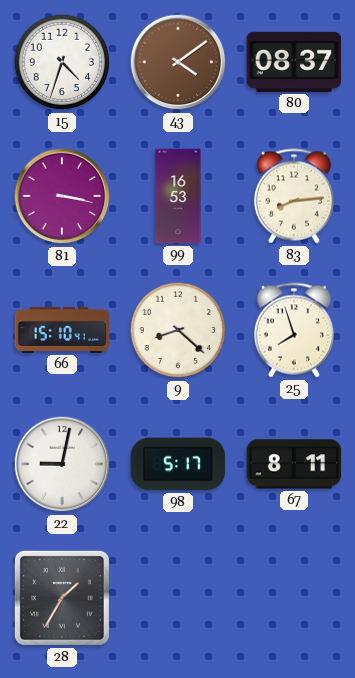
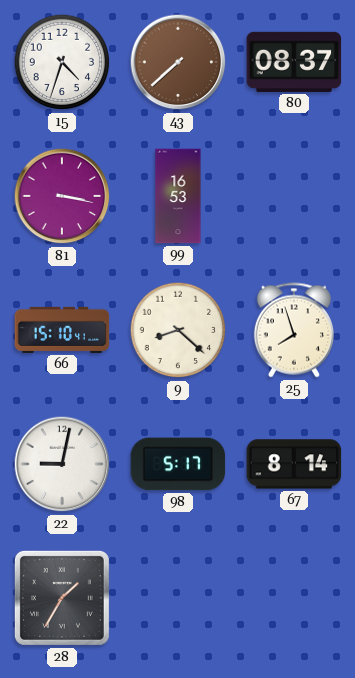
43: 4:09 -> 7:38
83: 8:14 -> none
67: 8:11 -> 8:14
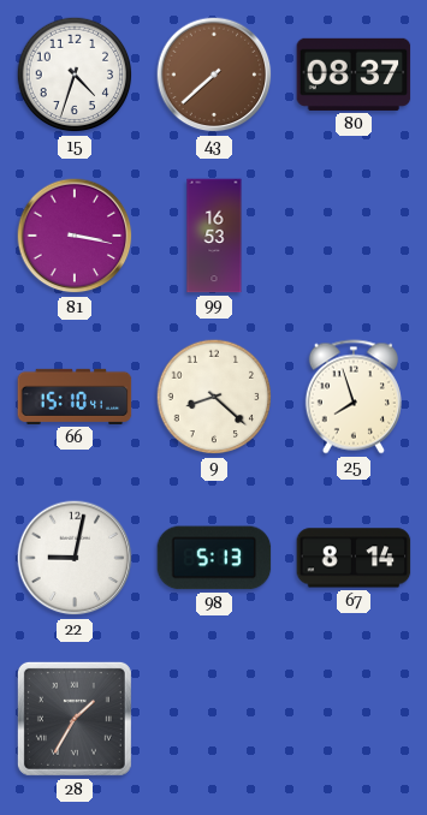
98: 5:17 -> 5:13
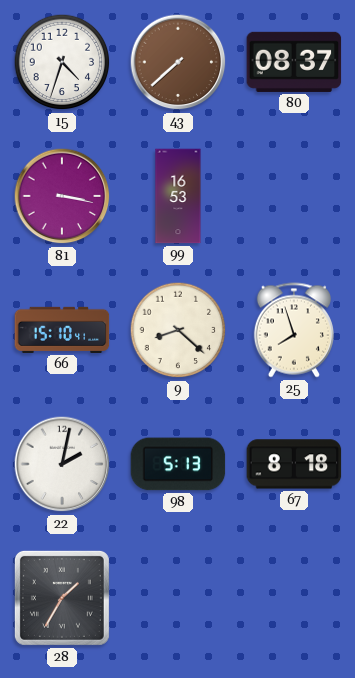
22: 9:02 -> 2:02
67: 8:14 -> 8:18
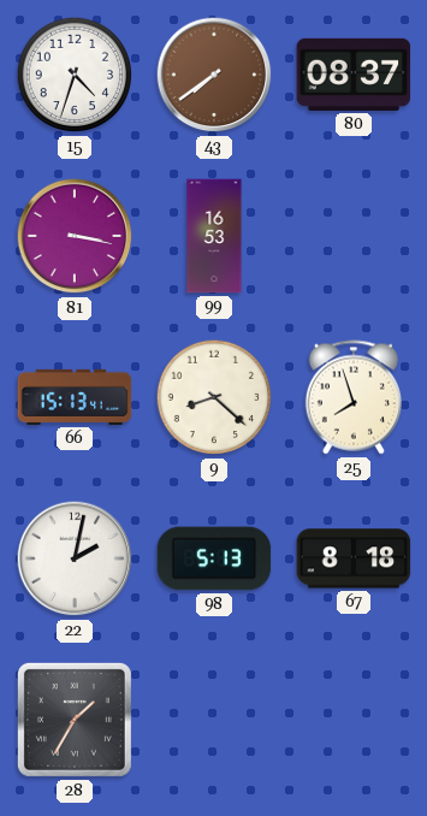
43: 7:38 -> 7:39
66: 15:10 -> 15:13
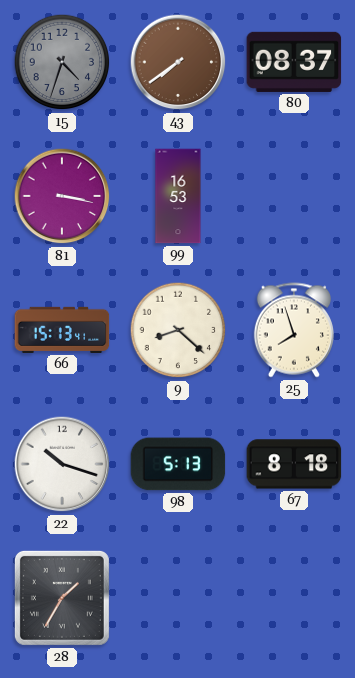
15 dial: white -> grey
22: 2:02 -> 10:18
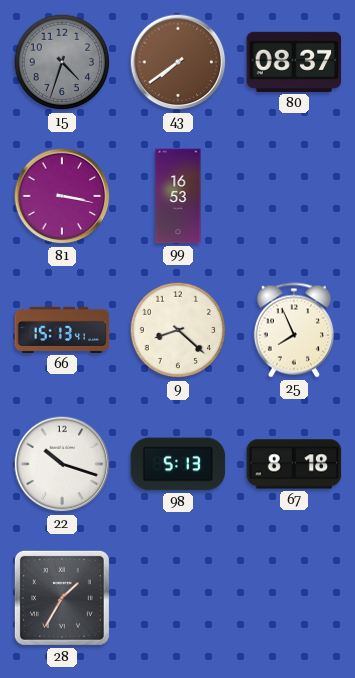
25: 7:57 -> 7:56
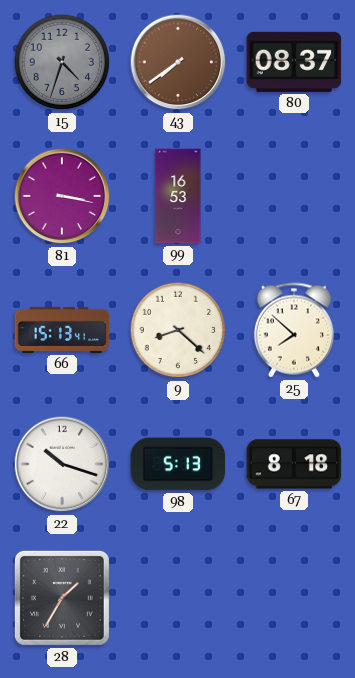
25: 7:56 -> 7:52
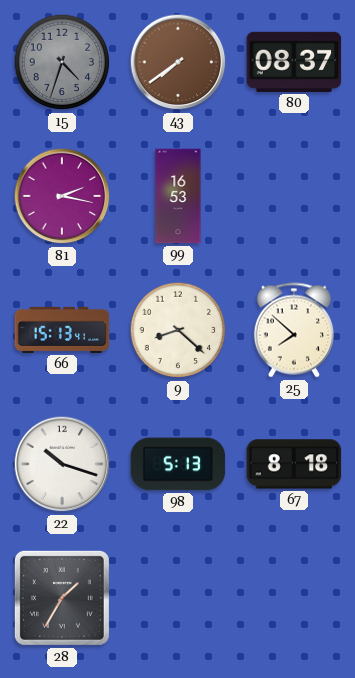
81: 3:17 -> 2:17
